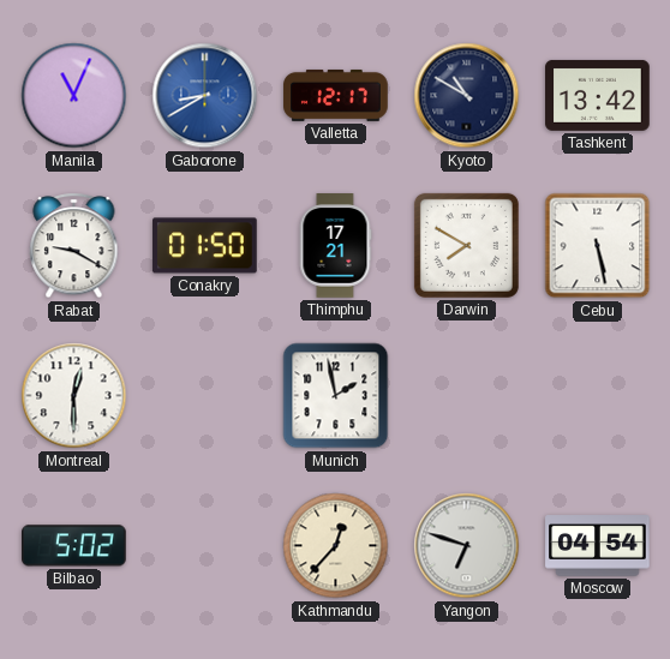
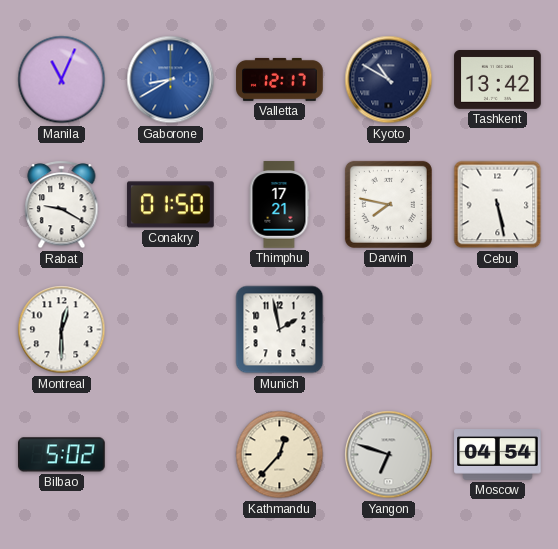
Darwin: 7:50 -> 7:47
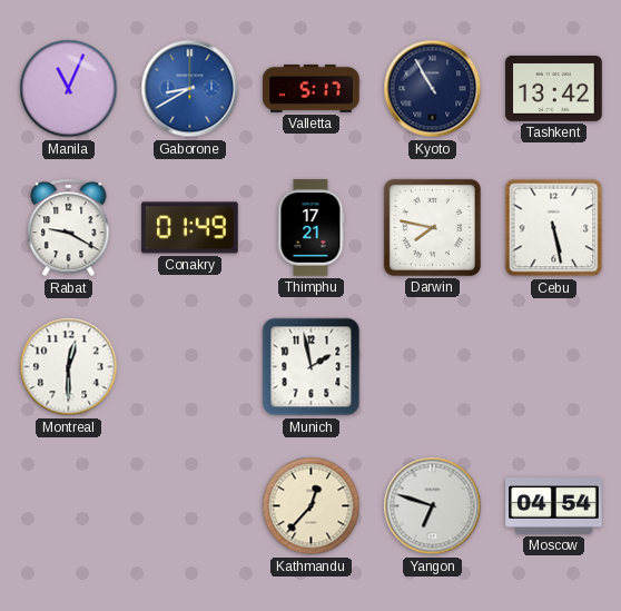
Valletta: 12:17 -> 5:17
Kyoto: 10:50 -> 10:55
Conakry: 01:50 -> 01:49
Bilbao: 5:02 -> none
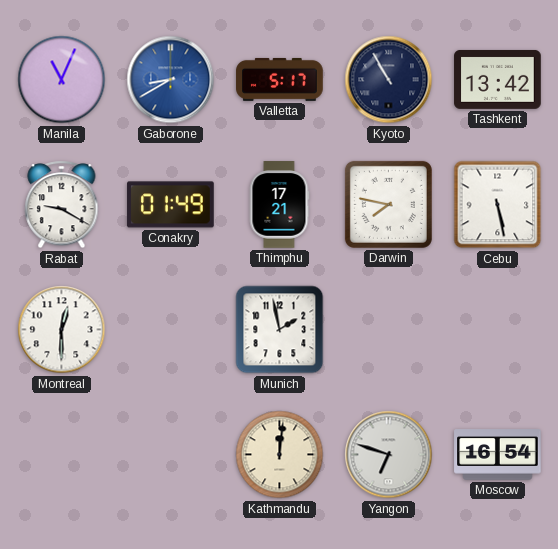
Kathmandu: 12:37 -> 12:01
Moscow: 04:54 -> 16:54
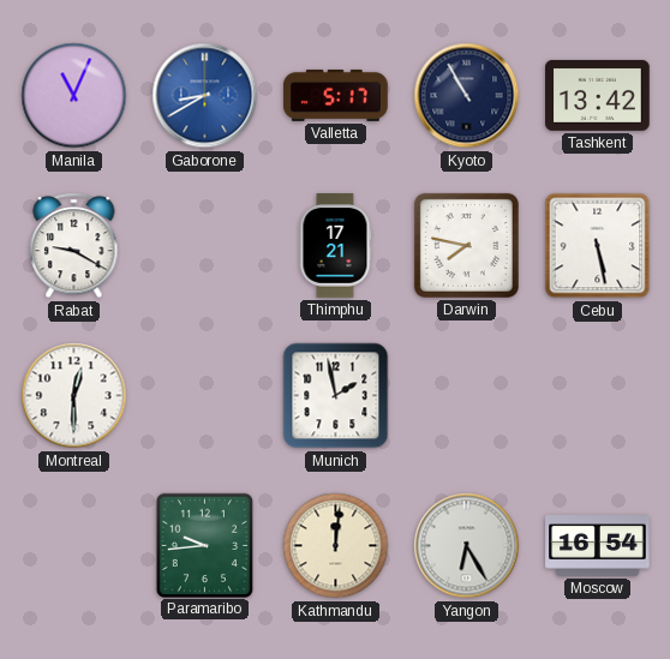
Conakry: 01:49 -> none
Paramaribo: none -> 9:44
Yangon: 6:48 -> 6:25
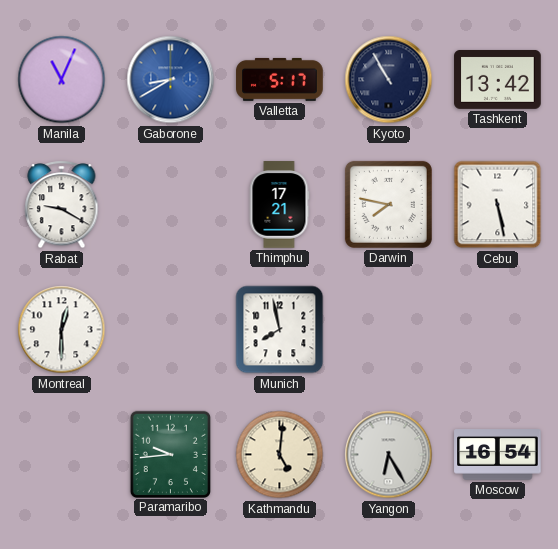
Munich: 1:58 -> 7:58
Kathmandu: 12:01 -> 5:01
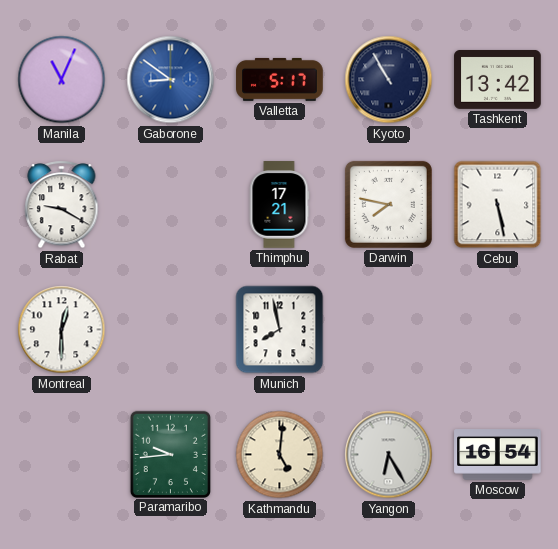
Gaborone: 8:40 -> 8:51
